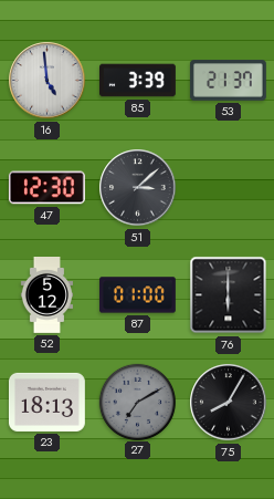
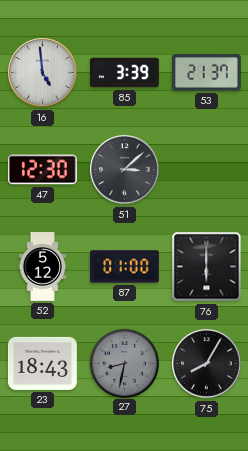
23: 18:13 -> 18:43
27: 7:10 -> 8:32
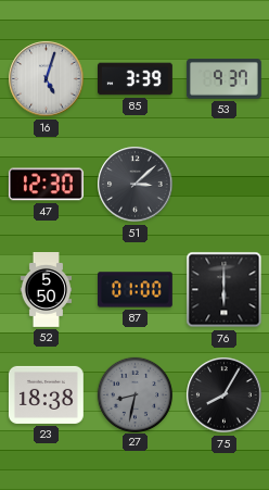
16: 4:59 -> 5:03
53: 21:37 -> 9:37
52: 5:12 -> 5:50
23: 18:43 -> 18:38
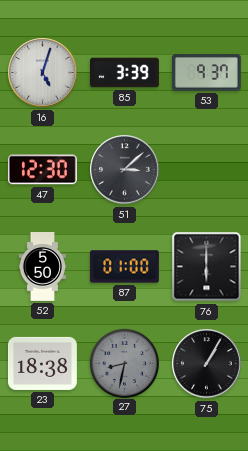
75: 8:05 -> 1:05
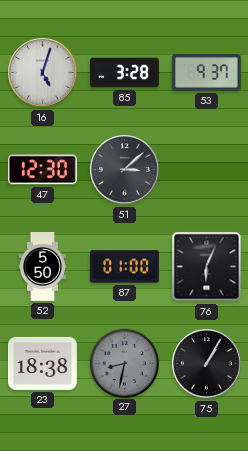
85: 3:39 -> 3:28
76: 6:00 -> 6:04
